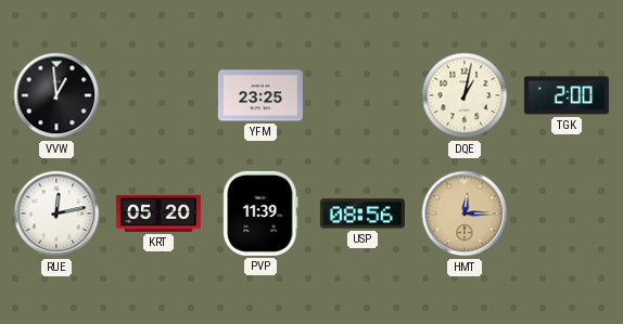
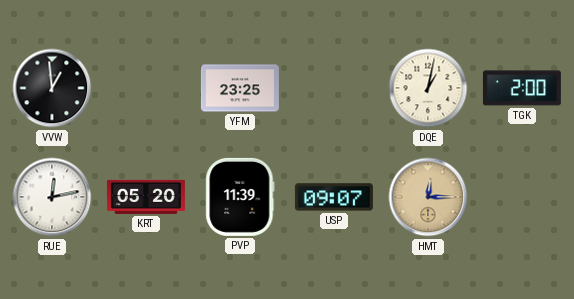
USP: 08:56 -> 09:07
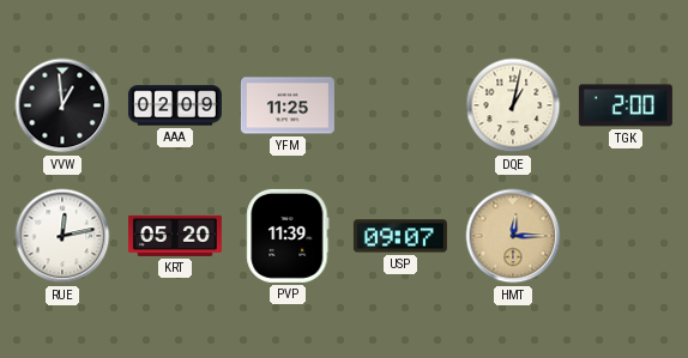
AAA: none -> 02:09
YFM: 23:25 -> 11:25
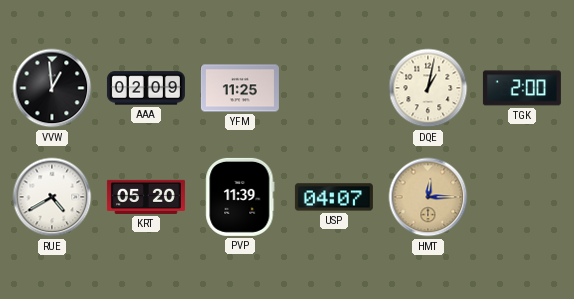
RUE: 12:13 -> 4:40
USP: 09:07 -> 04:07
